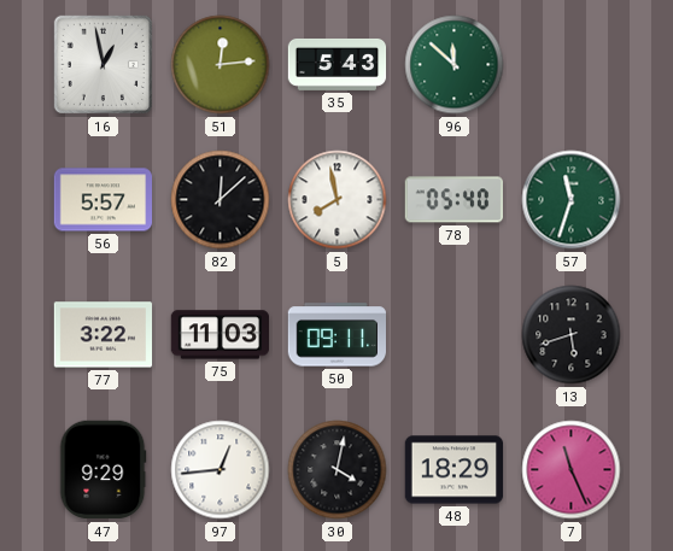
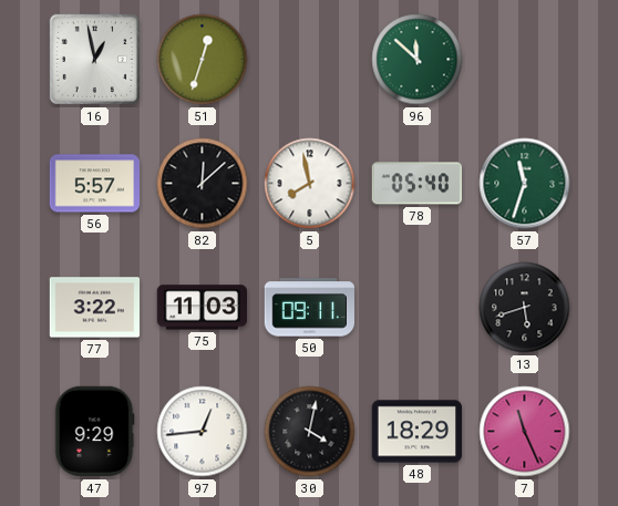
51: 12:14 -> 12:33
35: 5:43 -> none
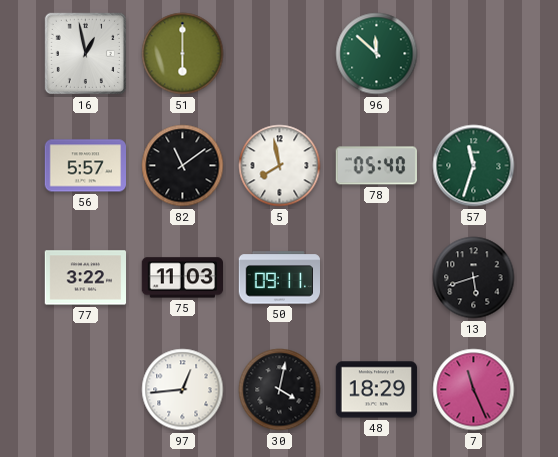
51: 12:33 -> 6:00
82: 12:08 -> 11:09
47: 9:29 -> none
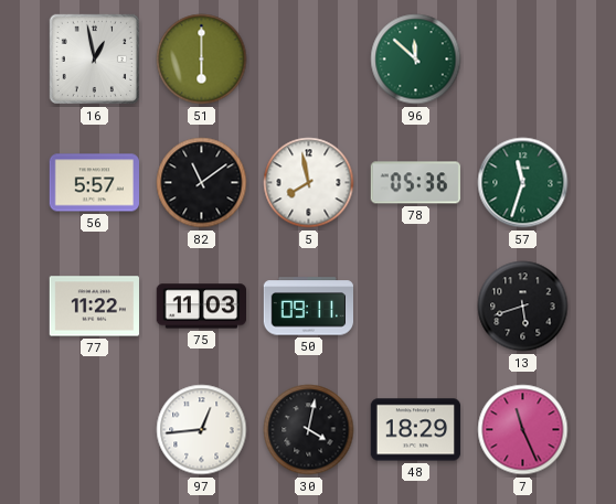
78: 05:40 -> 05:36
77: 3:22 -> 11:22
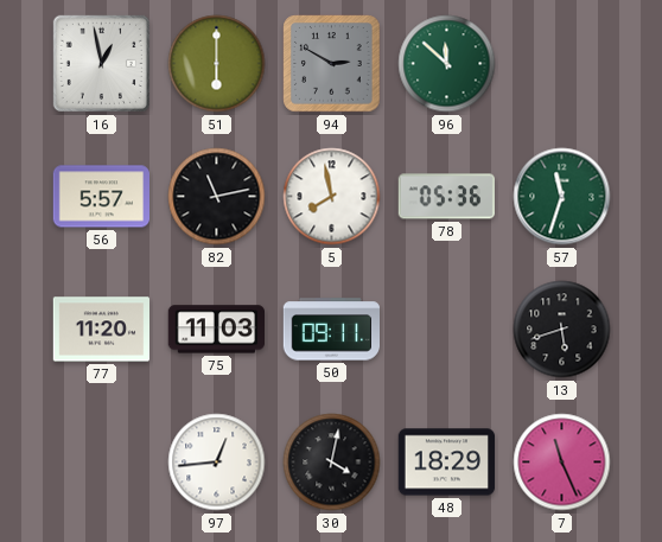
94: none -> 2:50
82: 11:09 -> 11:13
77: 11:22 -> 11:20
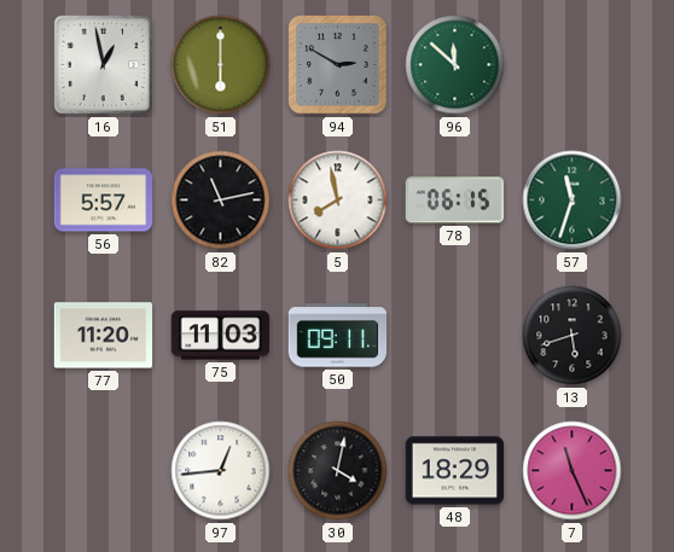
78: 05:36 -> 06:15
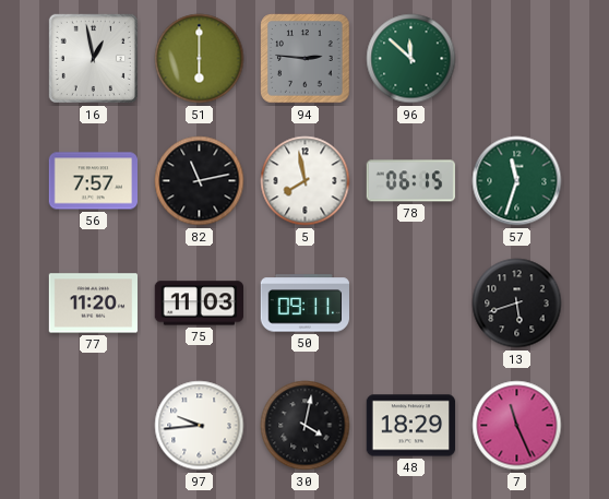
94: 2:50 -> 2:46
56: 5:57 -> 7:57
97: 12:44 -> 9:44
